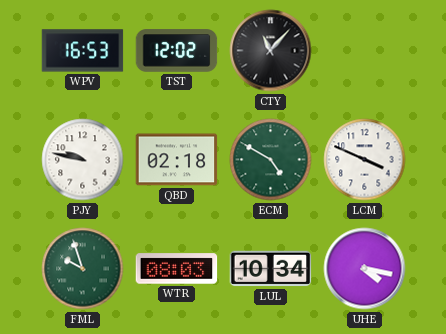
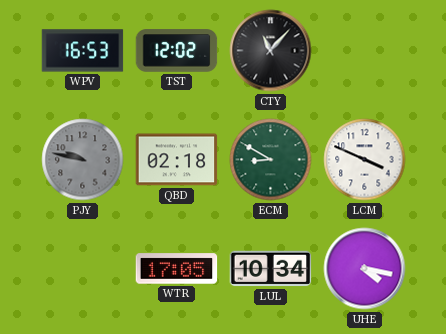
PJY dial: white -> grey
ECM: 4:50 -> 8:50
FML: 9:57 -> none
WTR: 08:03 -> 17:05
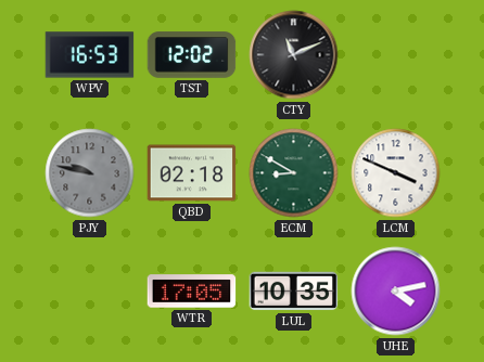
CTY: 11:07 -> 11:11
LUL: 10:34 -> 10:35
UHE: 4:17 -> 4:13
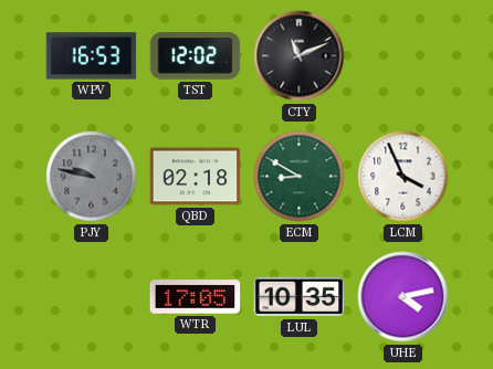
LCM: 3:49 -> 3:56
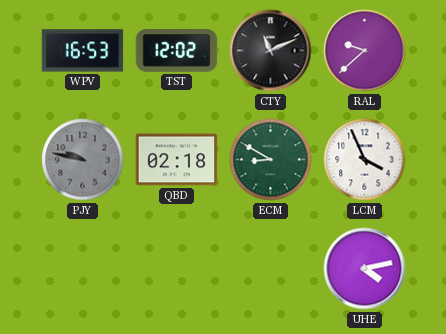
RAL: none -> 9:38
WTR: 17:05 -> none
LUL: 10:35 -> none
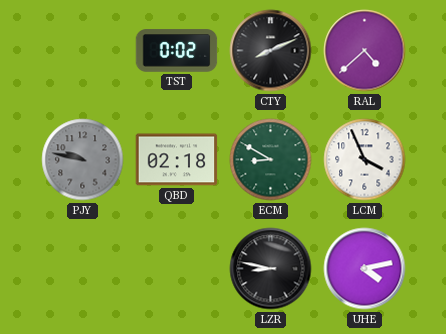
WPV: 16:53 -> none
TST: 12:02 -> 0:02
CTY: 11:11 -> 8:11
RAL: 9:38 -> 4:38
LZR: none -> 8:47
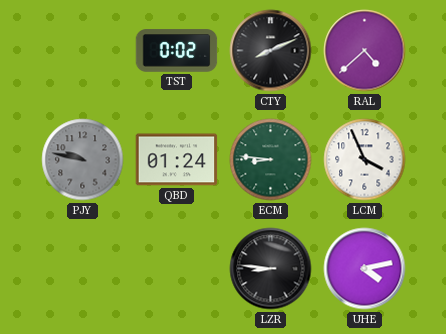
QBD: 02:18 -> 01:24
ECM: 8:50 -> 8:46
LZR: 8:47 -> 8:46
